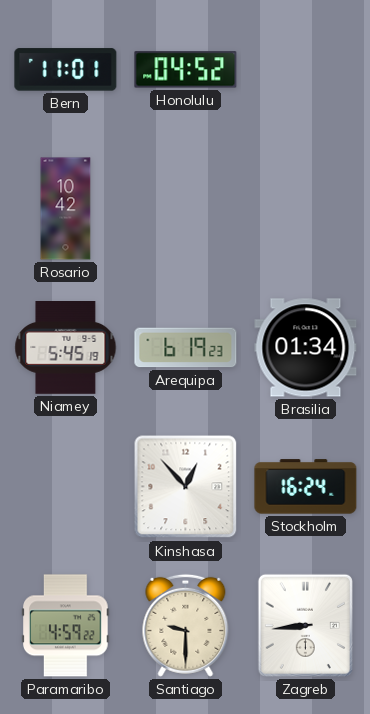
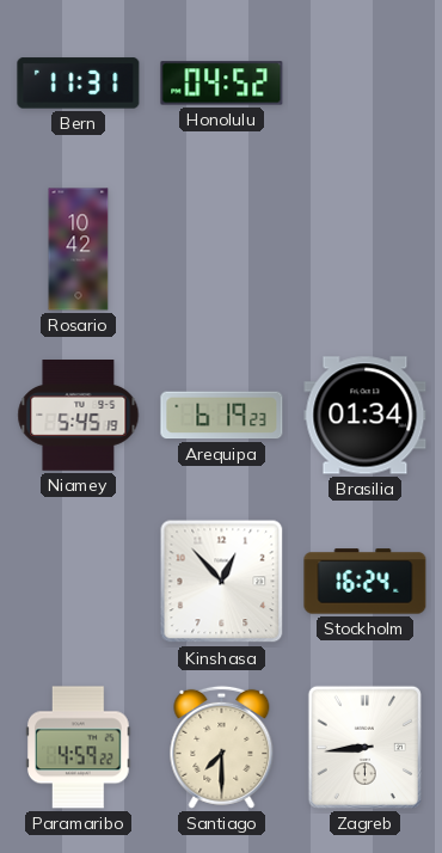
Bern: 11:01 -> 11:31
Santiago: 9:30 -> 7:30
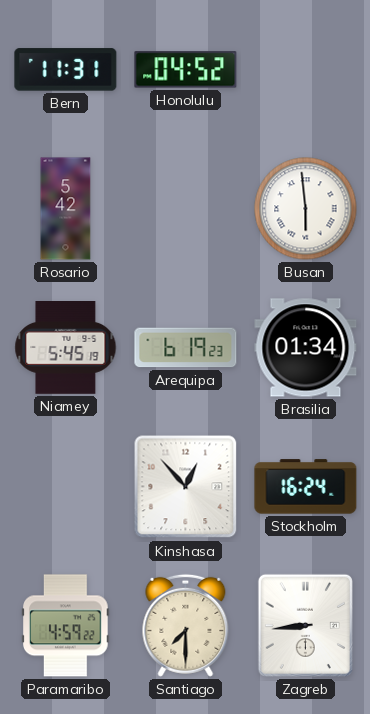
Rosario: 10:42 -> 5:42
Busan: none -> 5:59
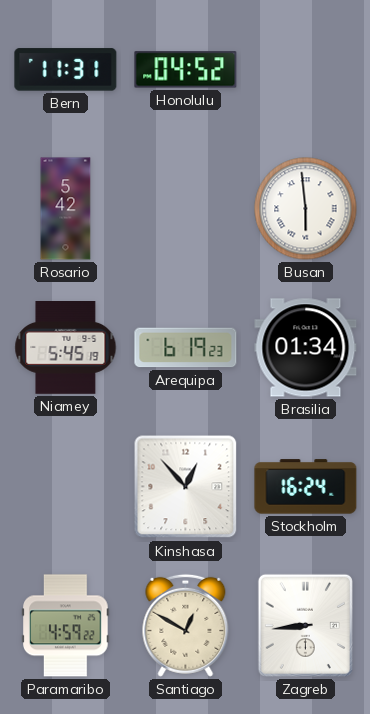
Santiago: 7:30 -> 12:50
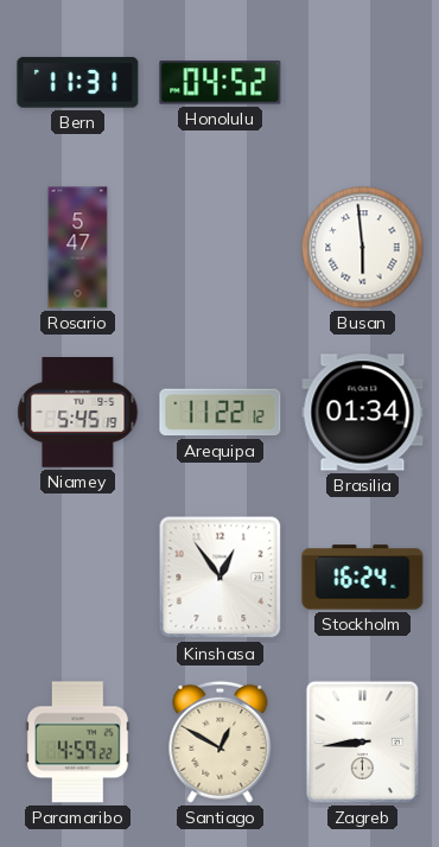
Rosario: 5:42 -> 5:47
Arequipa: 6:19 -> 11:22
Kinshasa: 12:53 -> 12:54
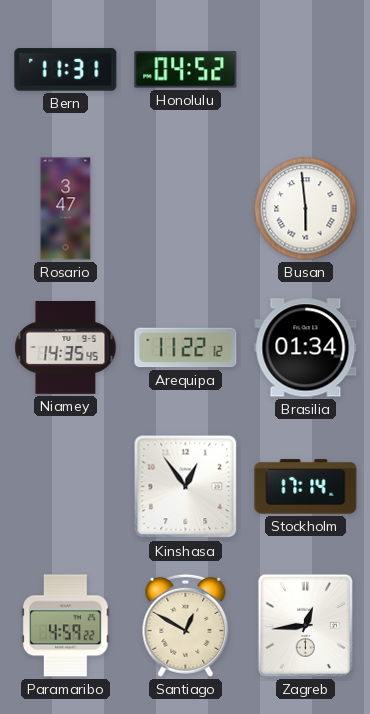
Rosario: 5:47 -> 3:47
Niamey: 5:45 -> 14:35
Stockholm: 16:24 -> 17:14
Zagreb: 8:44 -> 12:44
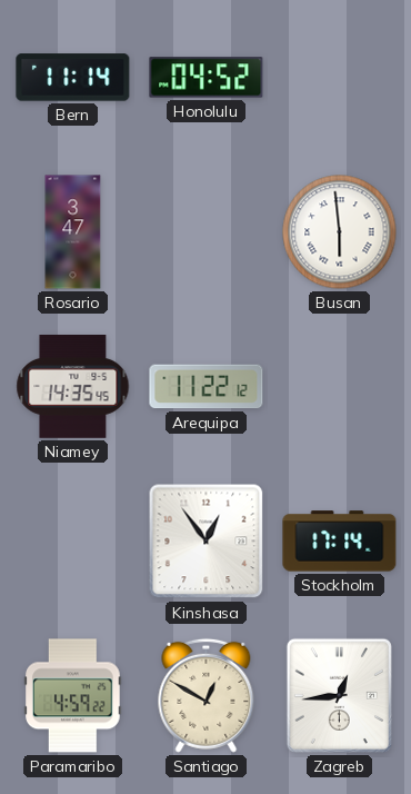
Bern: 11:31 -> 11:14
Brasilia: 01:34 -> none
